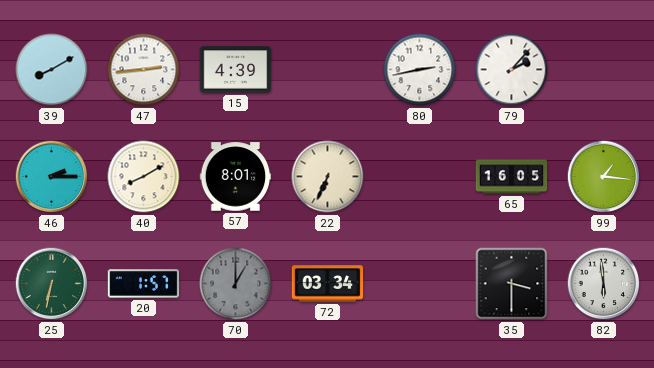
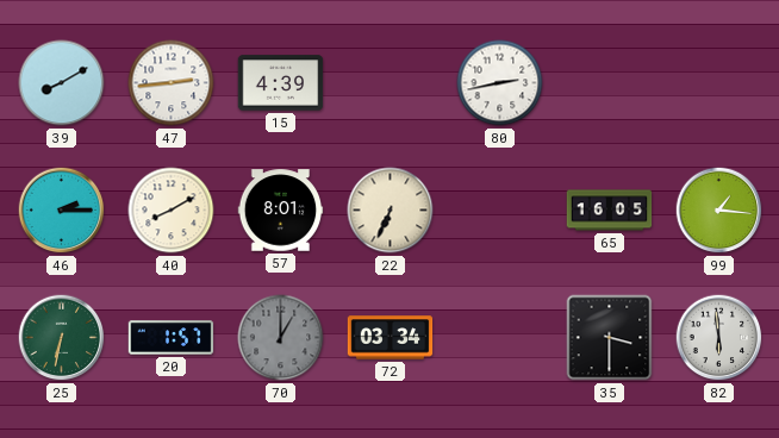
79: 2:07 -> none
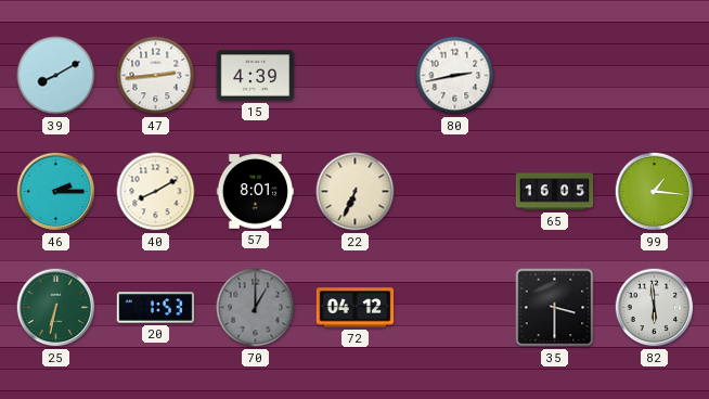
20: 1:57 -> 1:53
72: 03:34 -> 04:12
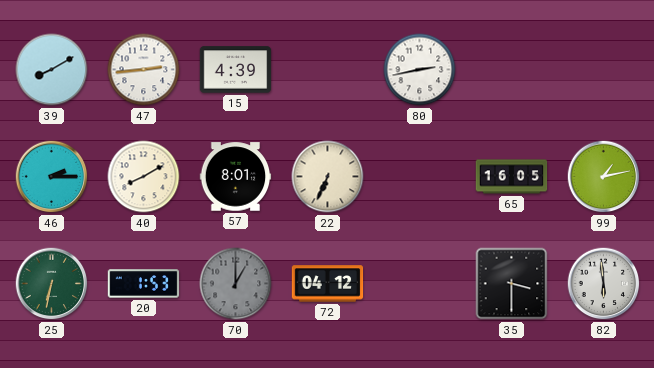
99: 1:16 -> 1:13
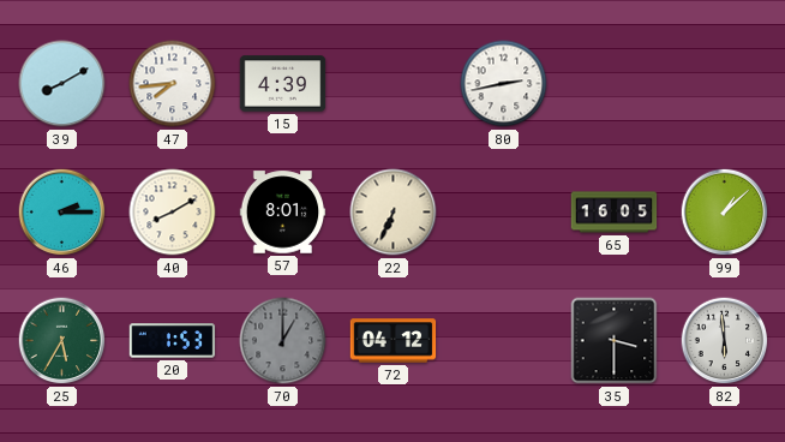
47: 2:44 -> 7:44
99: 1:13 -> 1:08
25: 6:32 -> 5:35
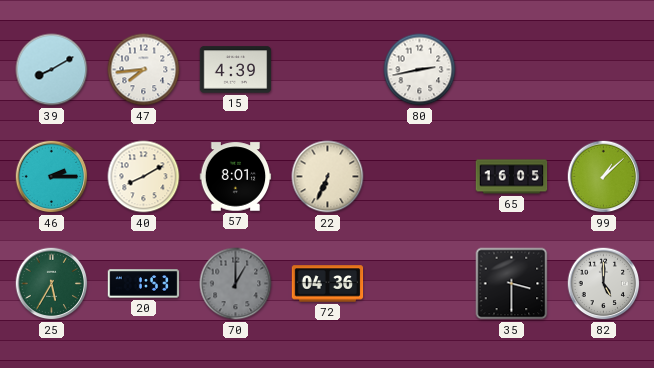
72: 04:12 -> 04:36
82: 5:59 -> 5:00
